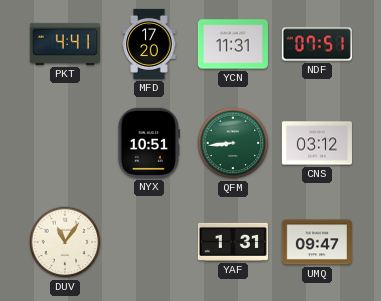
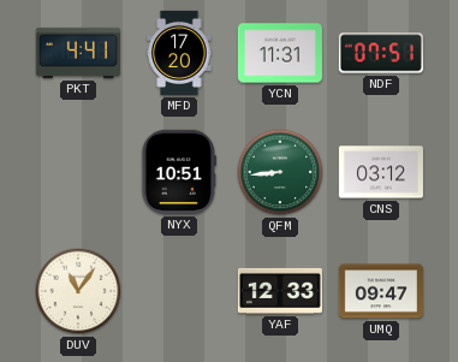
YAF: 1:31 -> 12:33
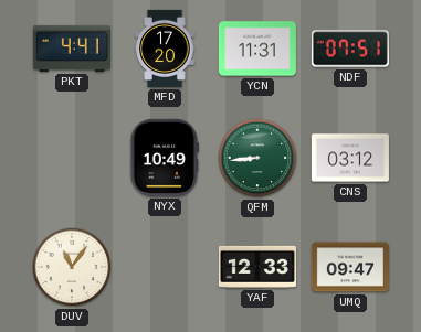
NYX: 10:51 -> 10:49
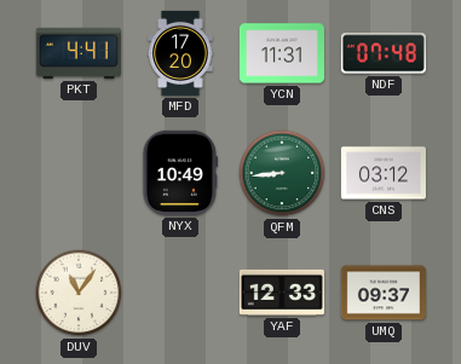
NDF: 07:51 -> 07:48
UMQ: 09:47 -> 09:37
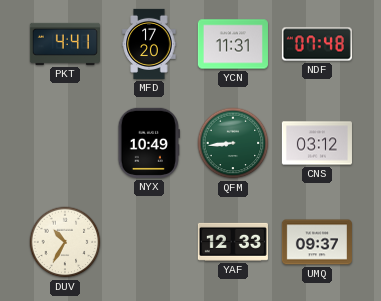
DUV: 11:06 -> 10:35
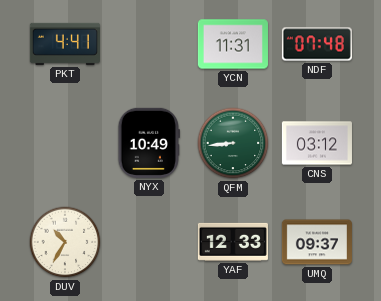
MFD: 17:20 -> none
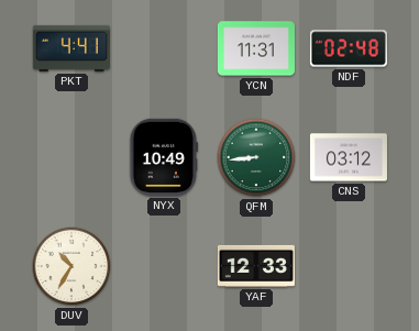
NDF: 07:48 -> 02:48
UMQ: 09:37 -> none
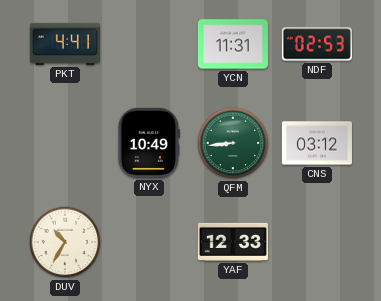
NDF: 02:48 -> 02:53
